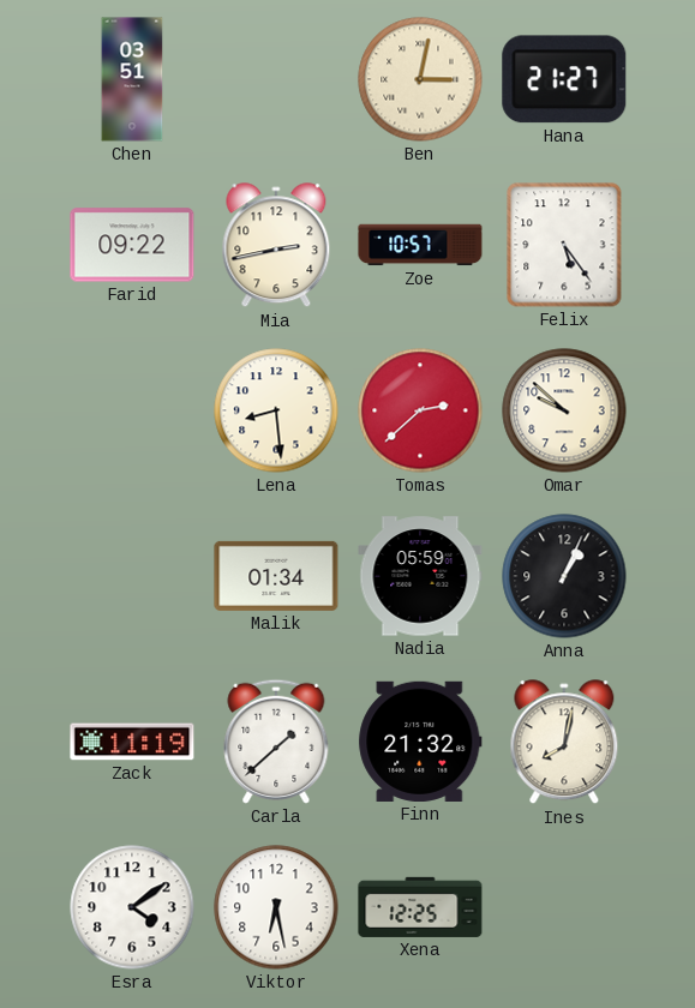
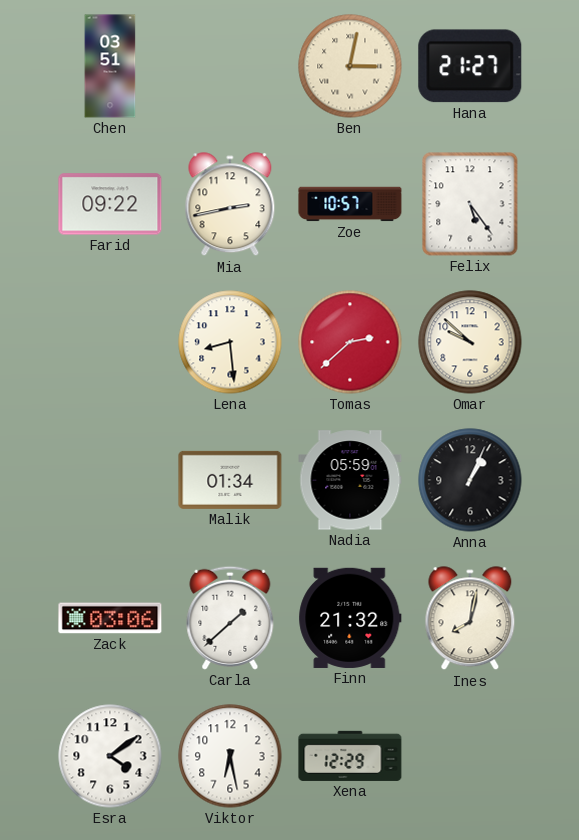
Zack: 11:19 -> 03:06
Xena: 12:25 -> 12:29
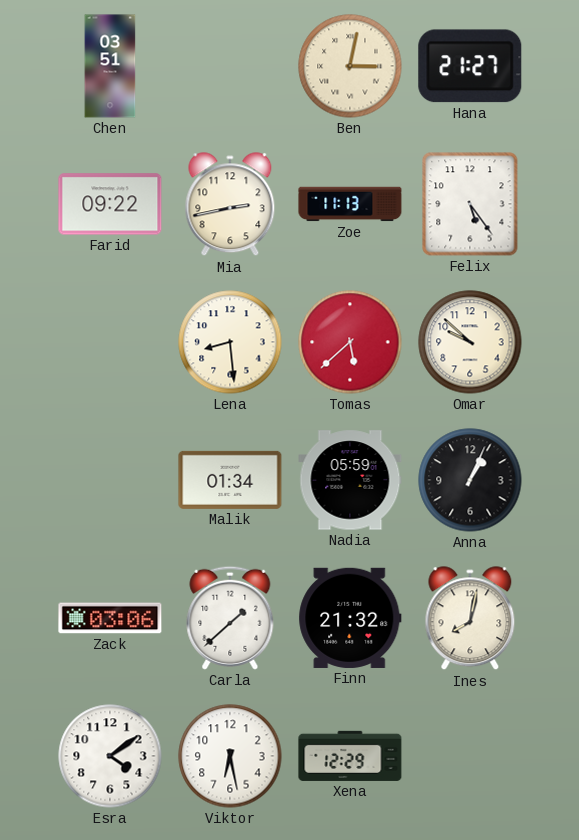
Zoe: 10:57 -> 11:13
Tomas: 2:38 -> 5:38
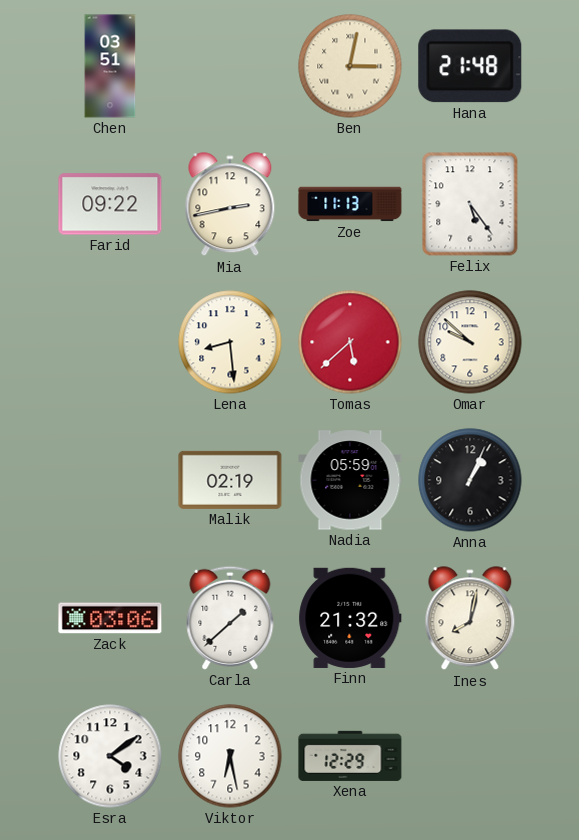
Hana: 21:27 -> 21:48
Malik: 01:34 -> 02:19
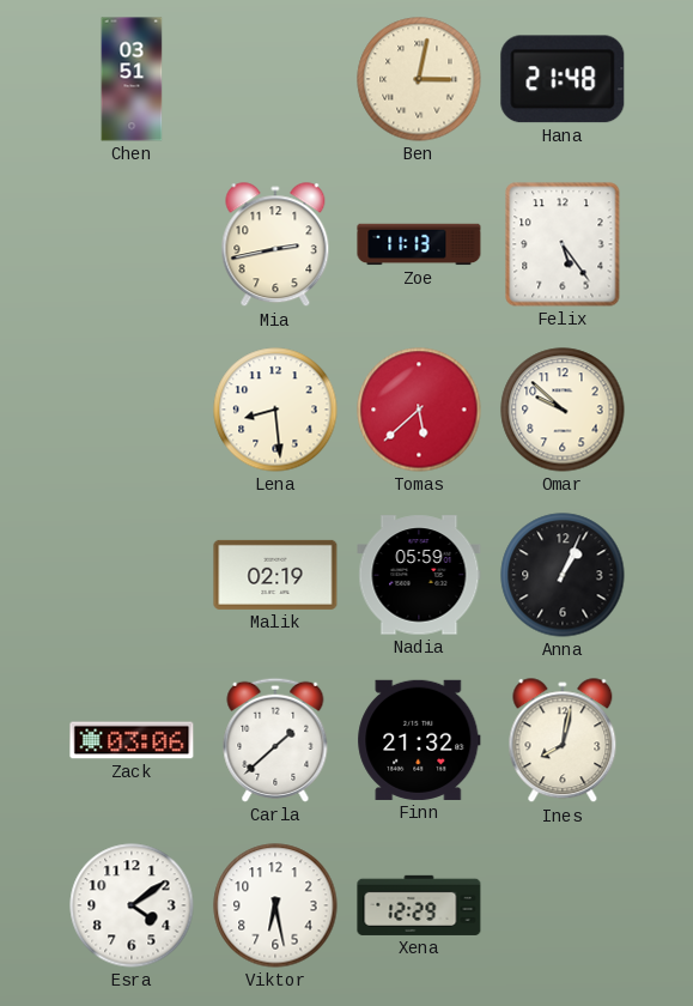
Farid: 09:22 -> none
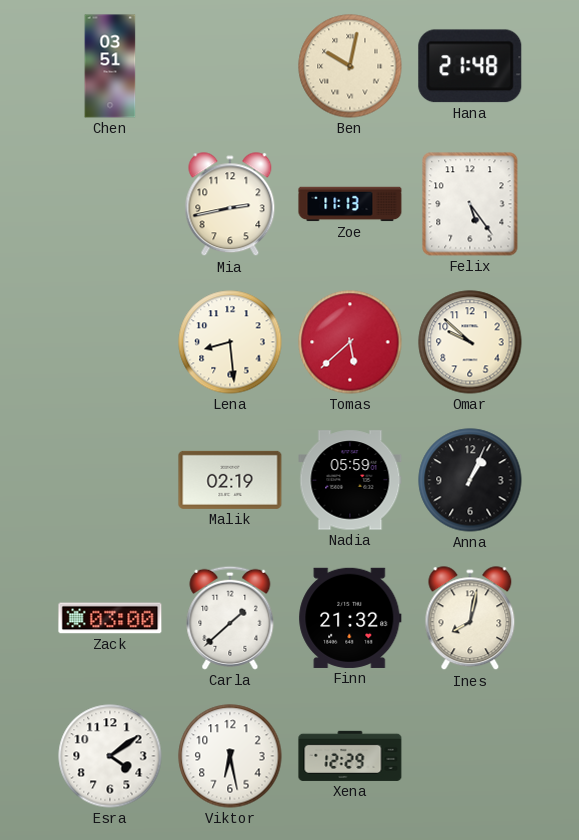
Ben: 3:02 -> 10:02
Zack: 03:06 -> 03:00
